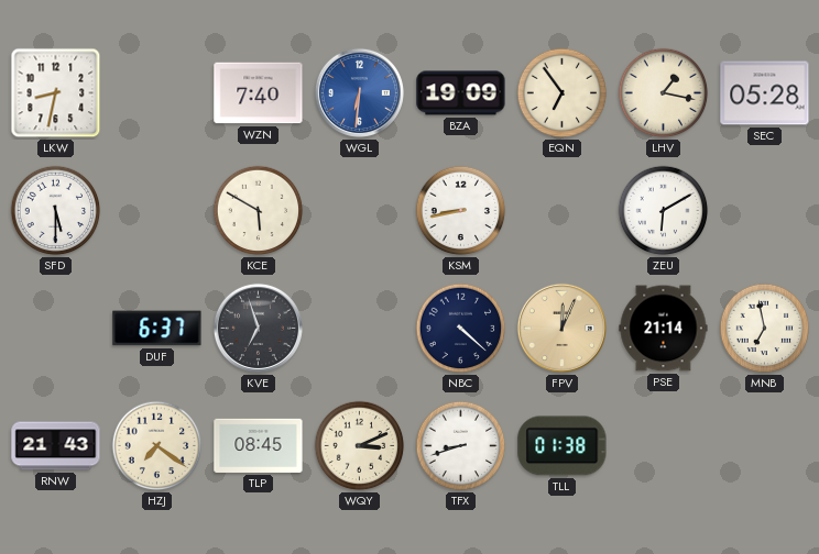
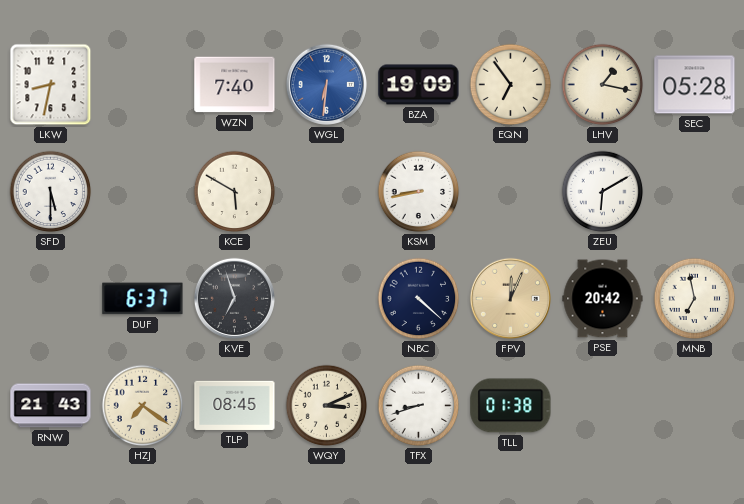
PSE: 21:14 -> 20:42
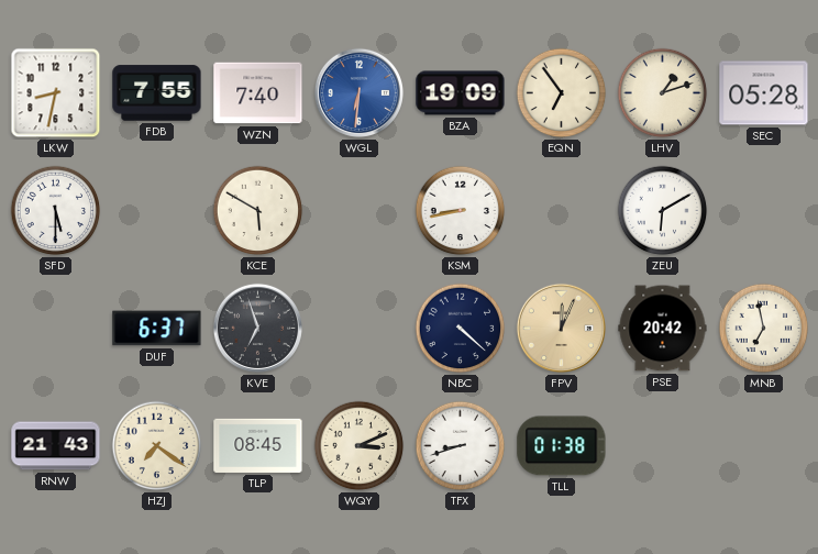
FDB: none -> 7:55
LHV: 1:17 -> 1:12
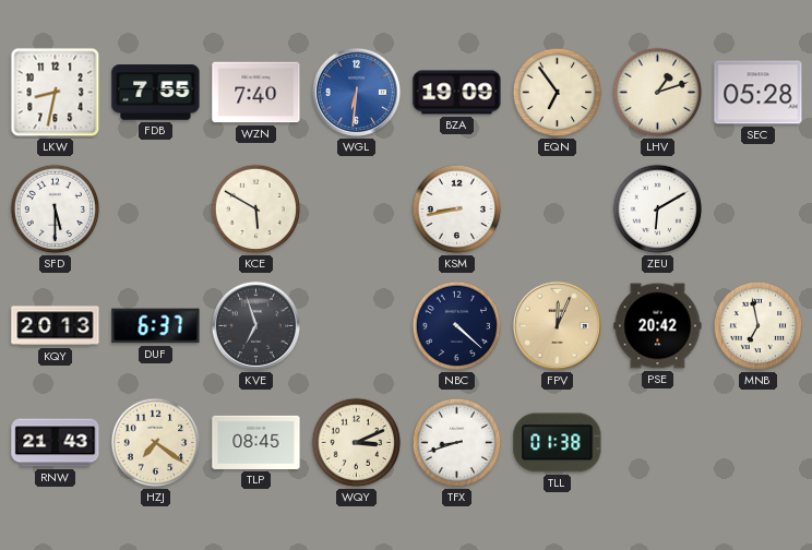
KQY: none -> 20:13
